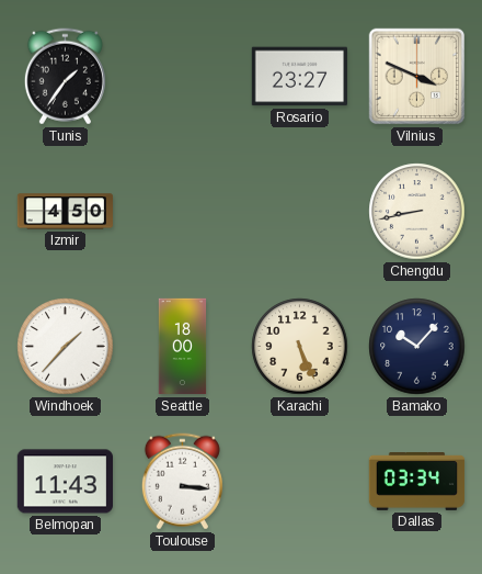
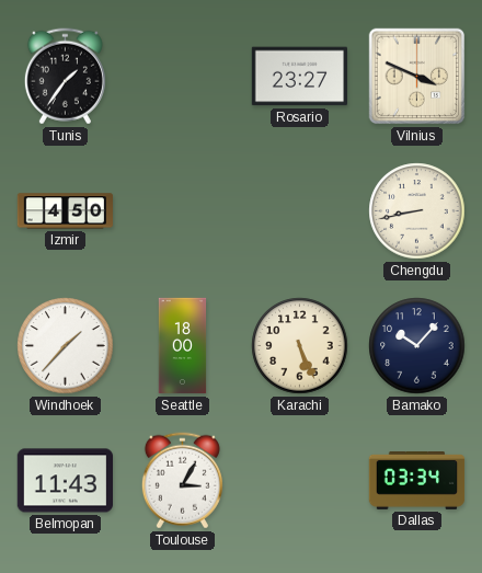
Toulouse: 3:16 -> 3:05
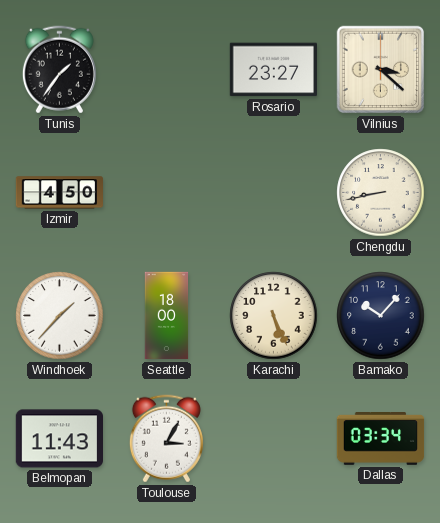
Vilnius: 3:49 -> 3:22
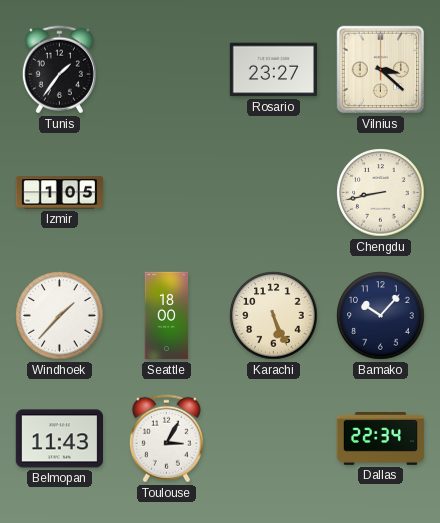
Izmir: 4:50 -> 1:05
Dallas: 03:34 -> 22:34
